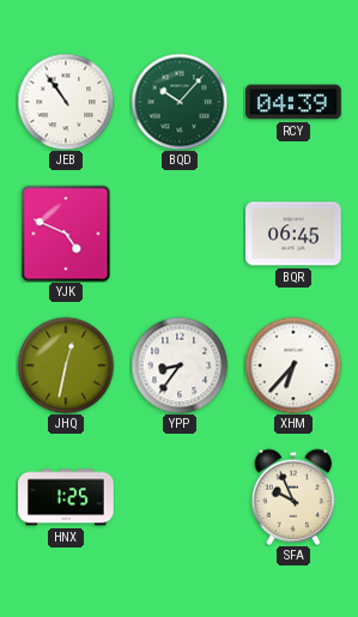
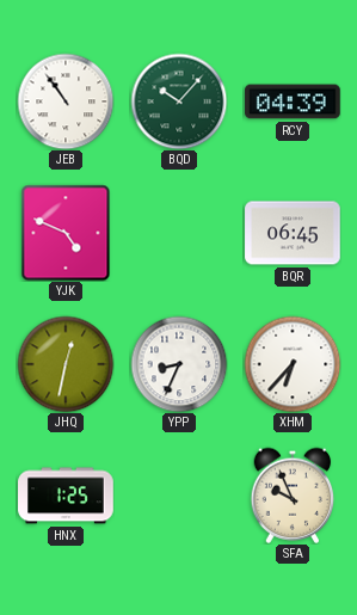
YPP: 8:36 -> 8:34
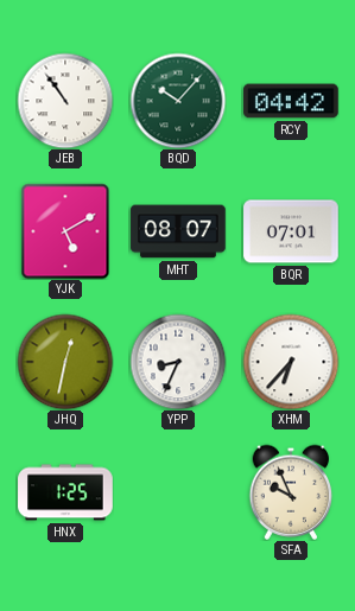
RCY: 04:39 -> 04:42
YJK: 4:49 -> 5:10
MHT: none -> 08:07
BQR: 06:45 -> 07:01
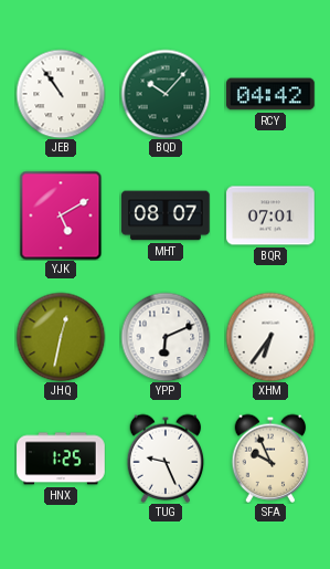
YPP: 8:34 -> 6:11
XHM: 6:37 -> 6:36
TUG: none -> 9:26
